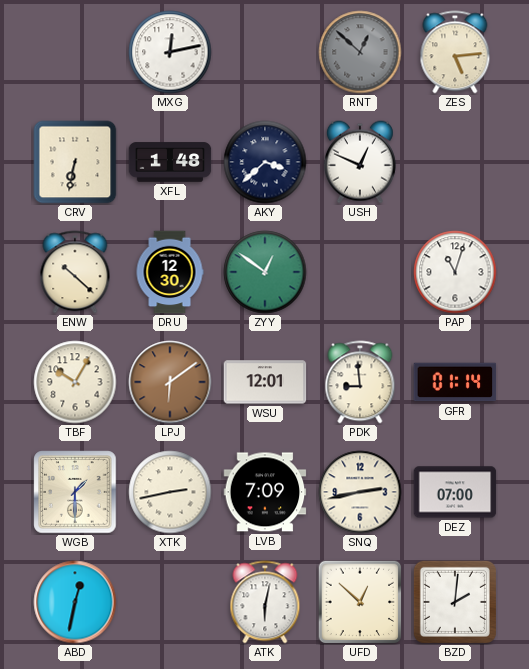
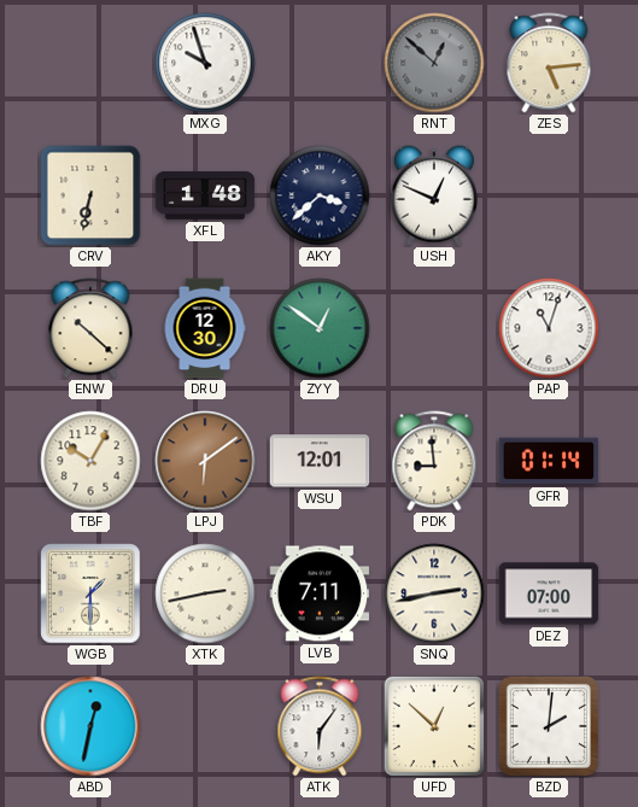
MXG: 12:13 -> 9:57
LVB: 7:09 -> 7:11
ATK: 6:02 -> 6:06
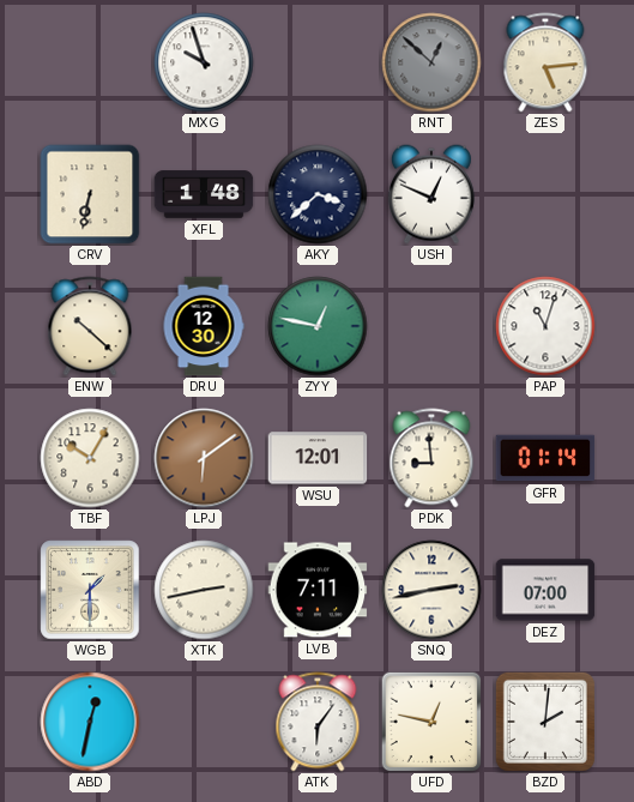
ZYY: 12:51 -> 12:47
UFD: 12:52 -> 12:47
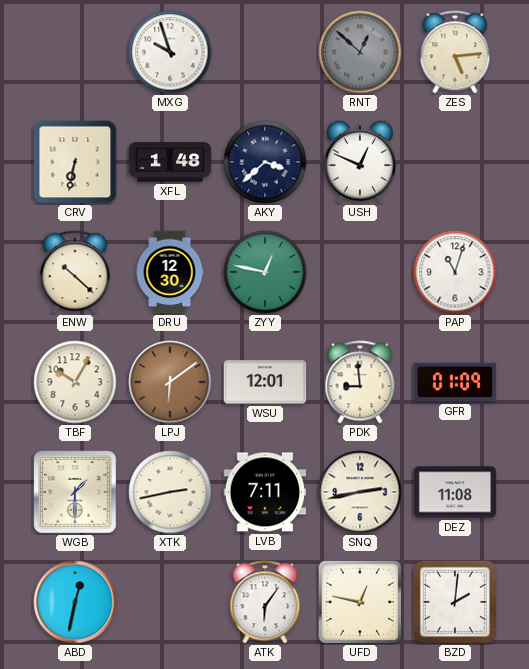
GFR: 01:14 -> 01:09
DEZ: 07:00 -> 11:08
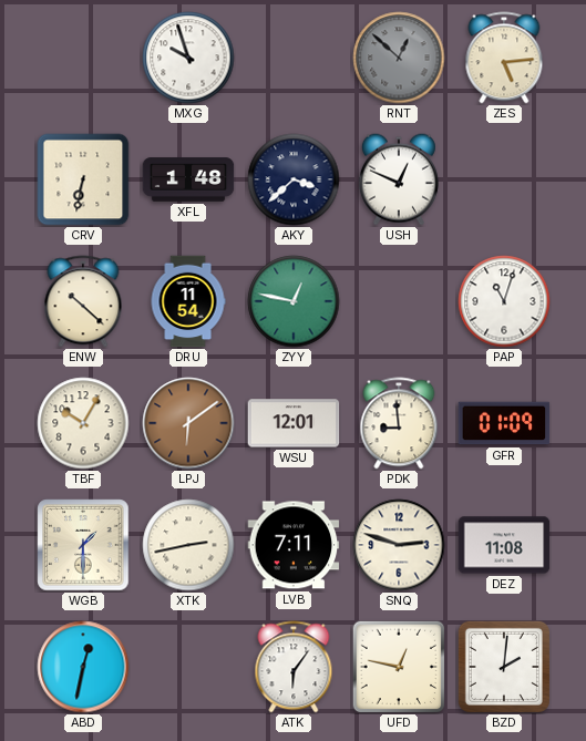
DRU: 12:30 -> 11:54
SNQ: 2:43 -> 2:48
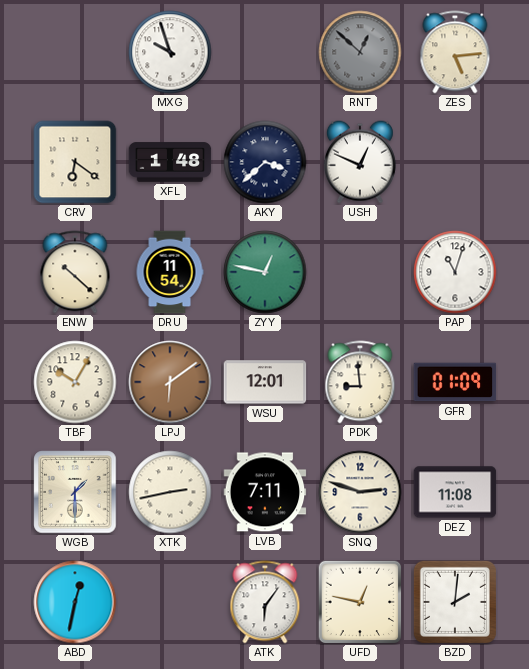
CRV: 6:32 -> 6:21
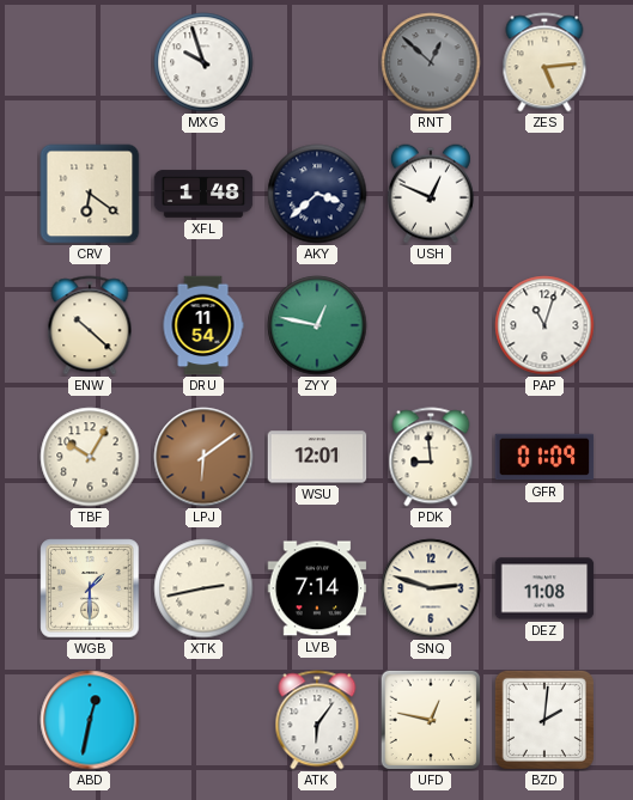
LVB: 7:11 -> 7:14
